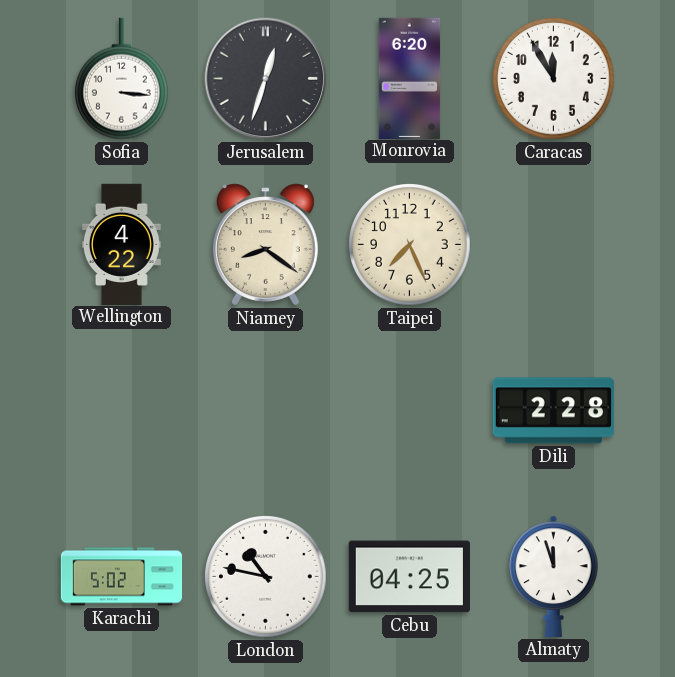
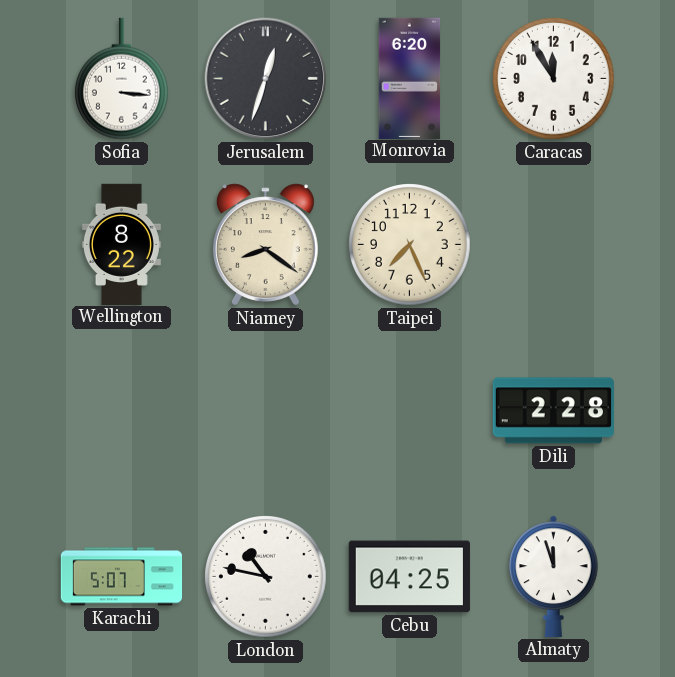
Wellington: 4:22 -> 8:22
Karachi: 5:02 -> 5:07
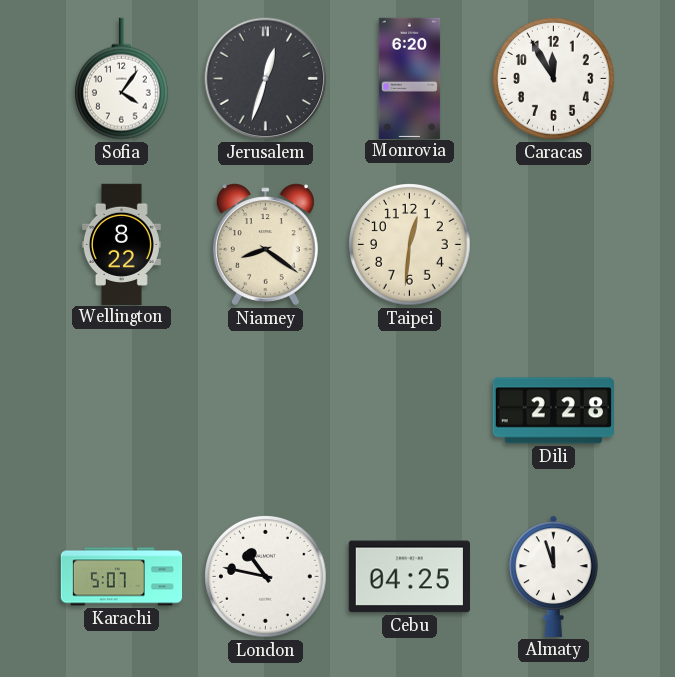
Sofia: 3:16 -> 4:06
Taipei: 7:26 -> 12:31
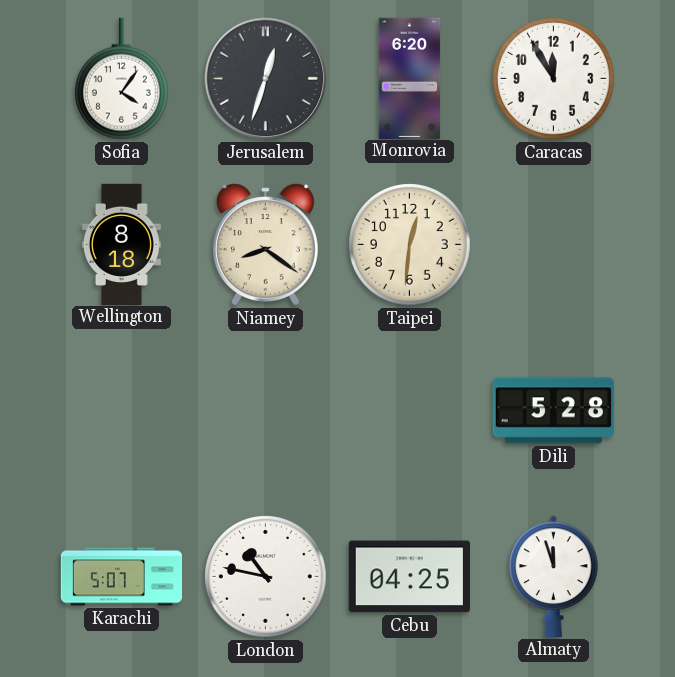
Wellington: 8:22 -> 8:18
Dili: 2:28 -> 5:28
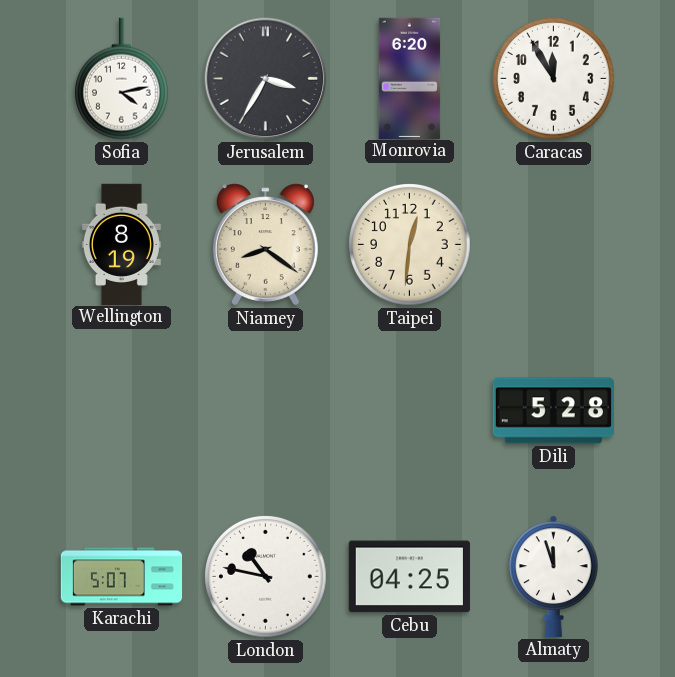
Sofia: 4:06 -> 4:13
Jerusalem: 12:33 -> 3:35
Wellington: 8:18 -> 8:19
